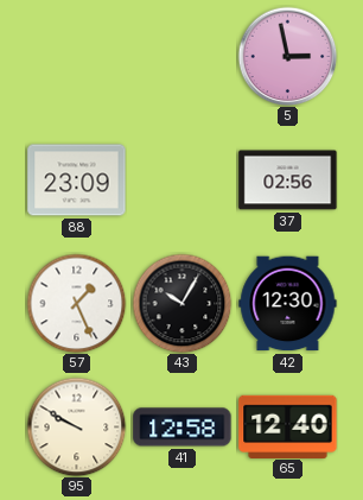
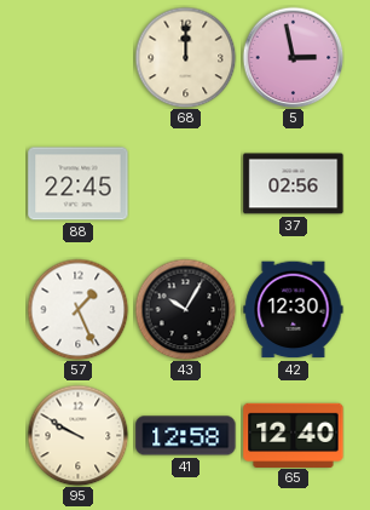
68: none -> 12:00
88: 23:09 -> 22:45
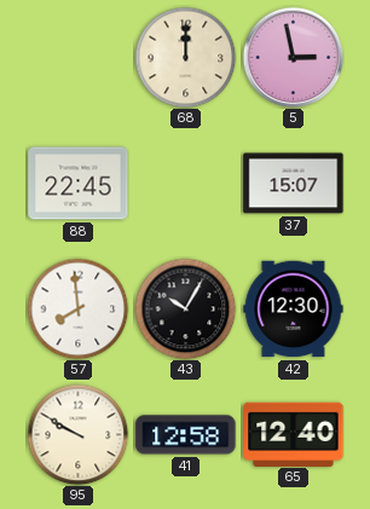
37: 02:56 -> 15:07
57: 1:26 -> 7:59
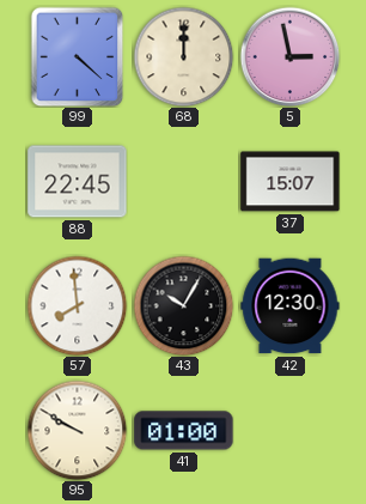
99: none -> 4:22
41: 12:58 -> 01:00
65: 12:40 -> none
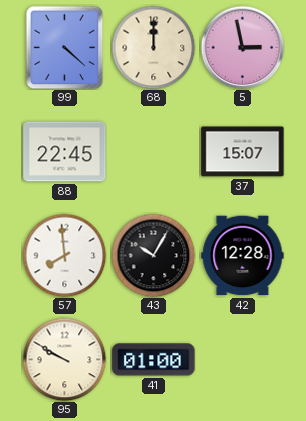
42: 12:30 -> 12:28
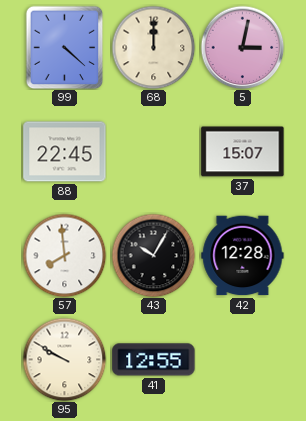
5: 2:58 -> 3:02
41: 01:00 -> 12:55
